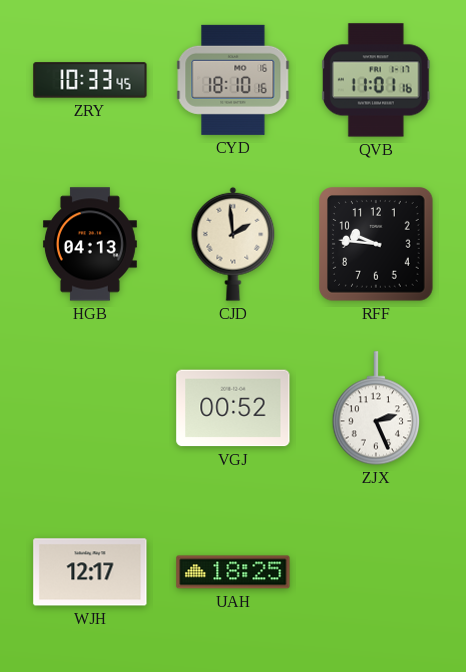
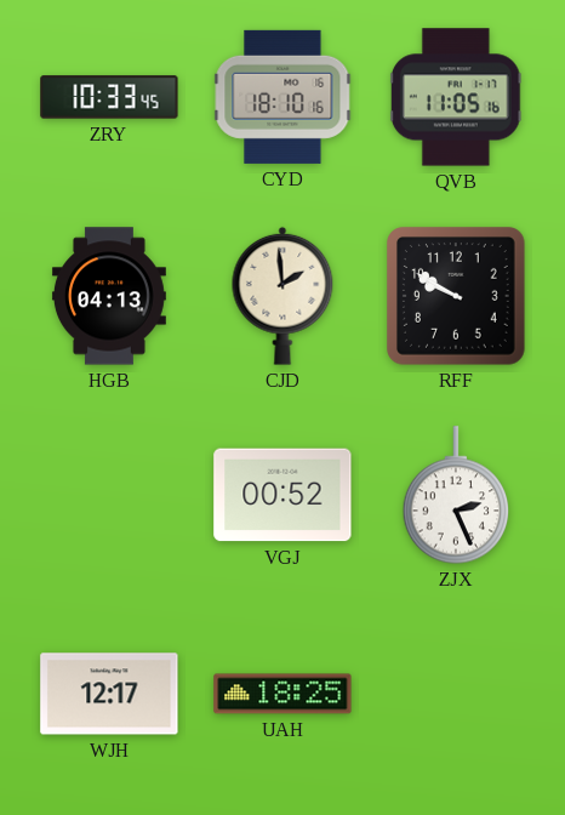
QVB: 11:01 -> 11:05
RFF: 9:46 -> 9:50
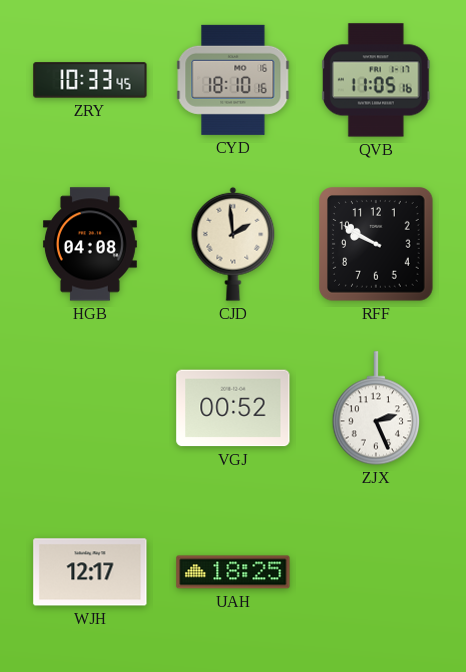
HGB: 04:13 -> 04:08
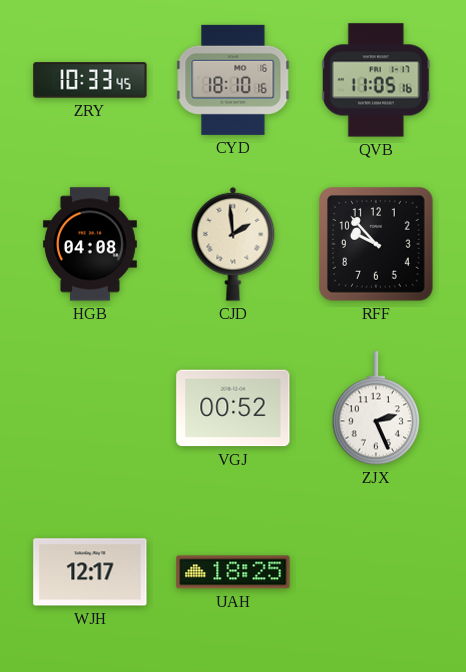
RFF: 9:50 -> 9:53
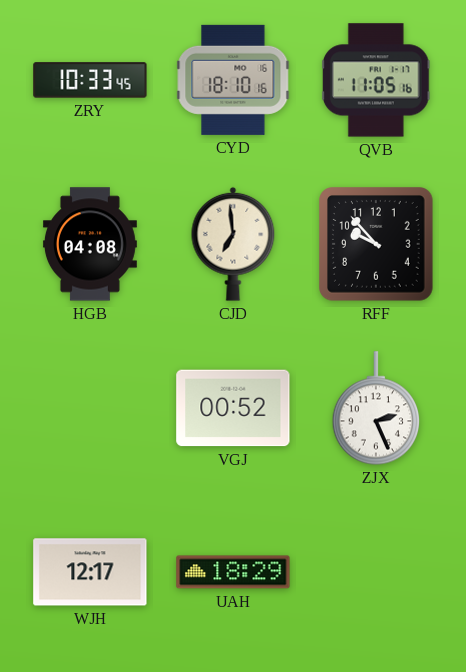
CJD: 1:59 -> 6:59
UAH: 18:25 -> 18:29
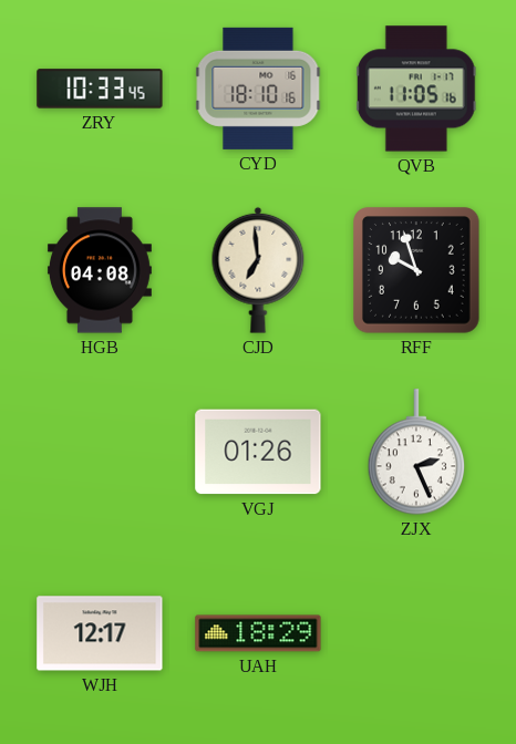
RFF: 9:53 -> 9:57
VGJ: 00:52 -> 01:26
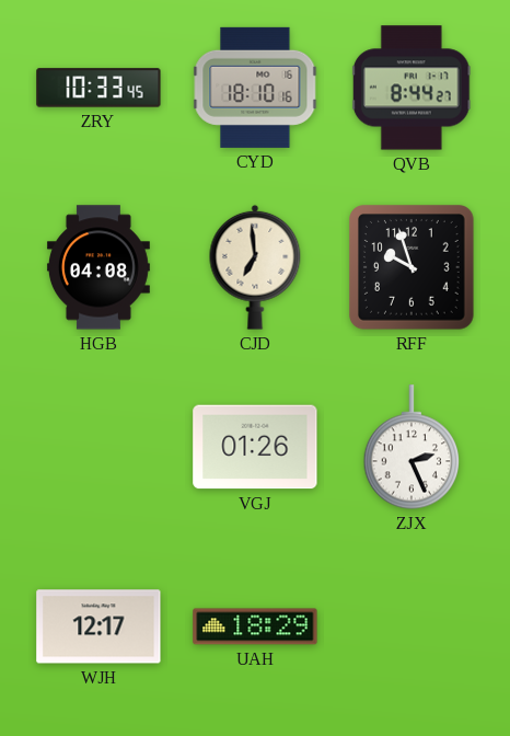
QVB: 11:05 -> 8:44
